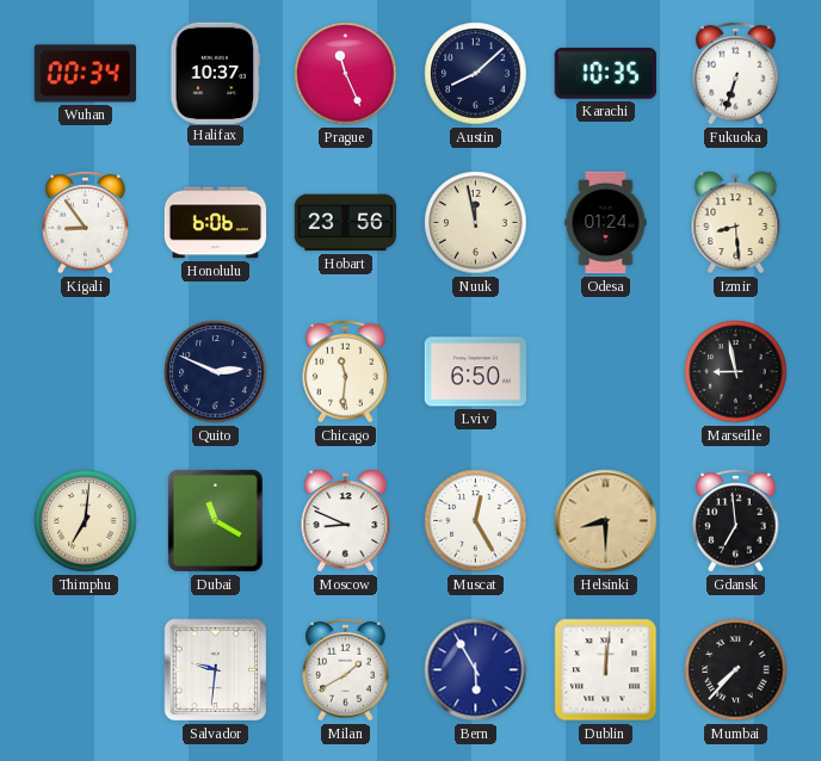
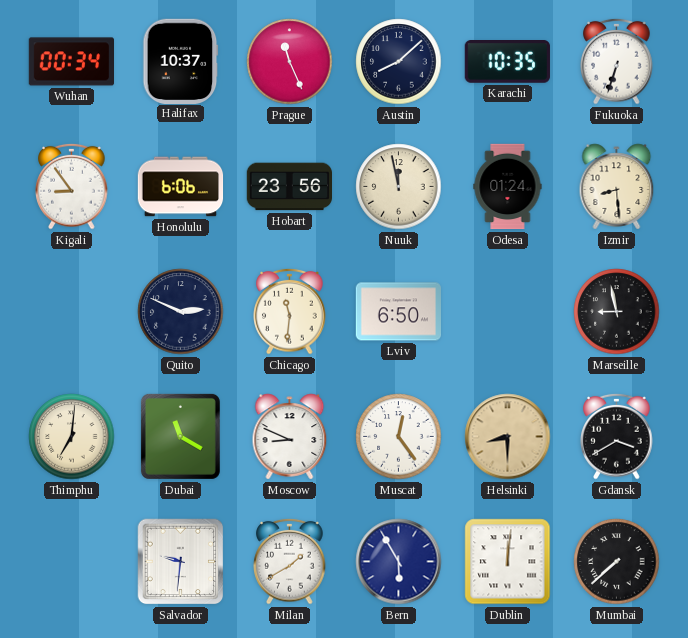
Muscat: 12:25 -> 12:24
Gdansk: 6:59 -> 3:40
Mumbai: 7:37 -> 7:38
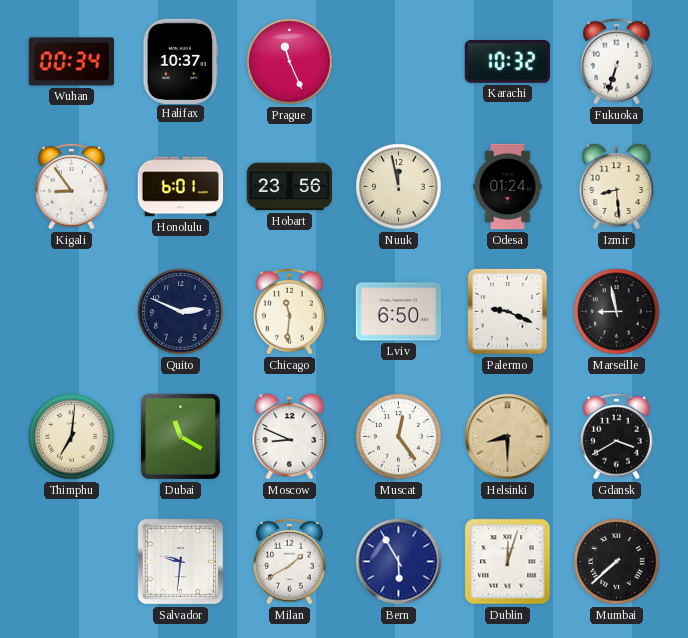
Austin: 8:08 -> none
Karachi: 10:35 -> 10:32
Honolulu: 6:06 -> 6:01
Palermo: none -> 9:19
Dublin: 12:01 -> 12:03
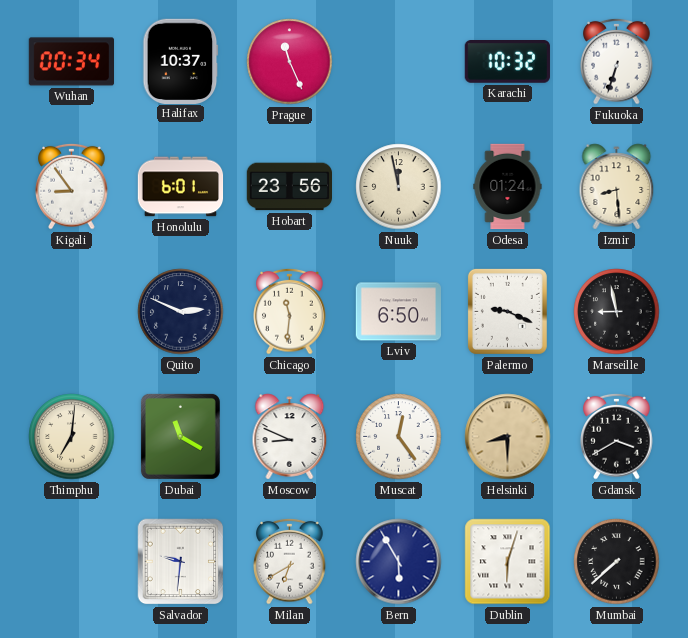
Milan: 1:40 -> 6:40
Dublin: 12:03 -> 6:03
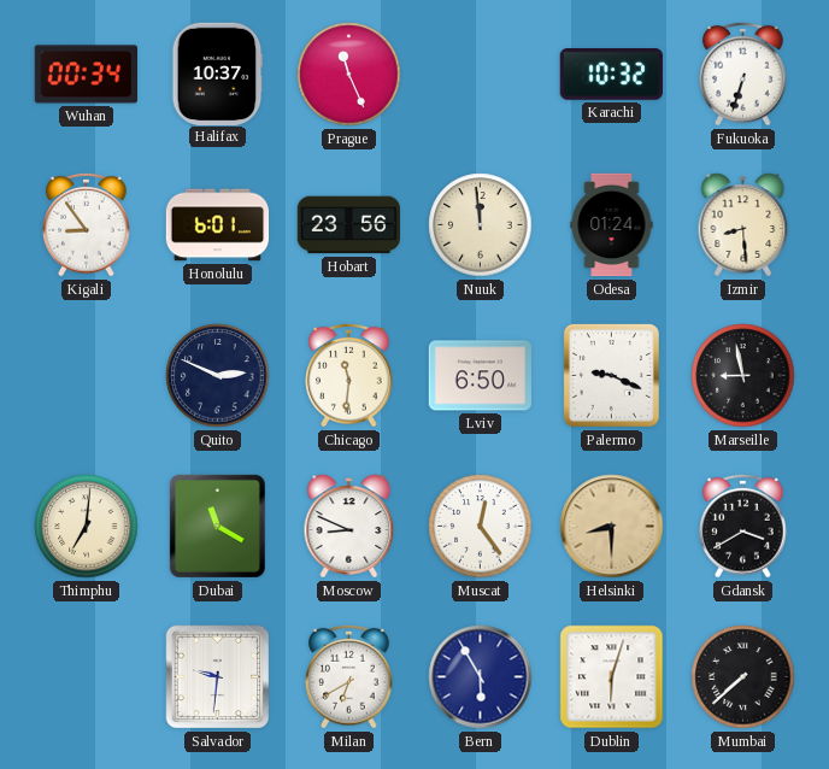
Nuuk: 11:58 -> 11:59
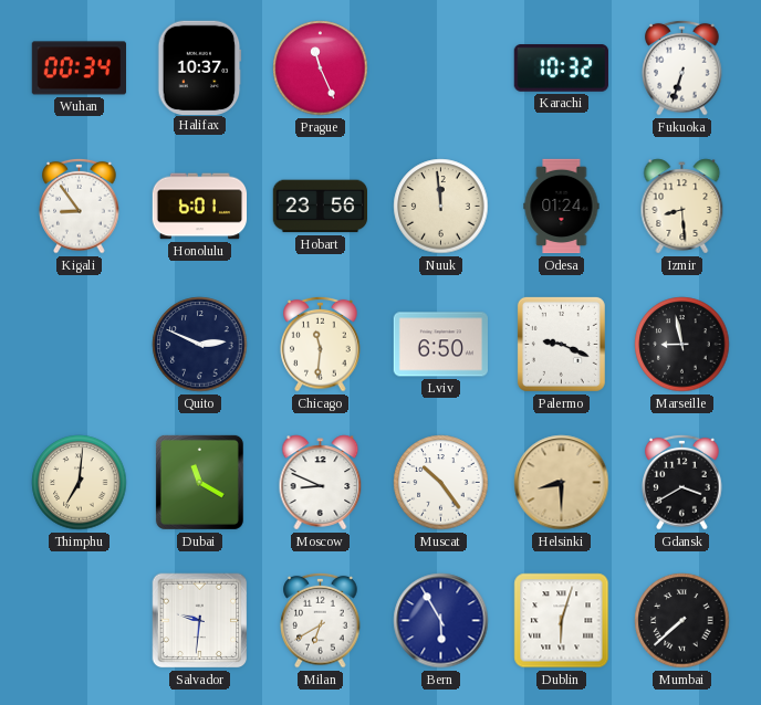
Muscat: 12:24 -> 10:24
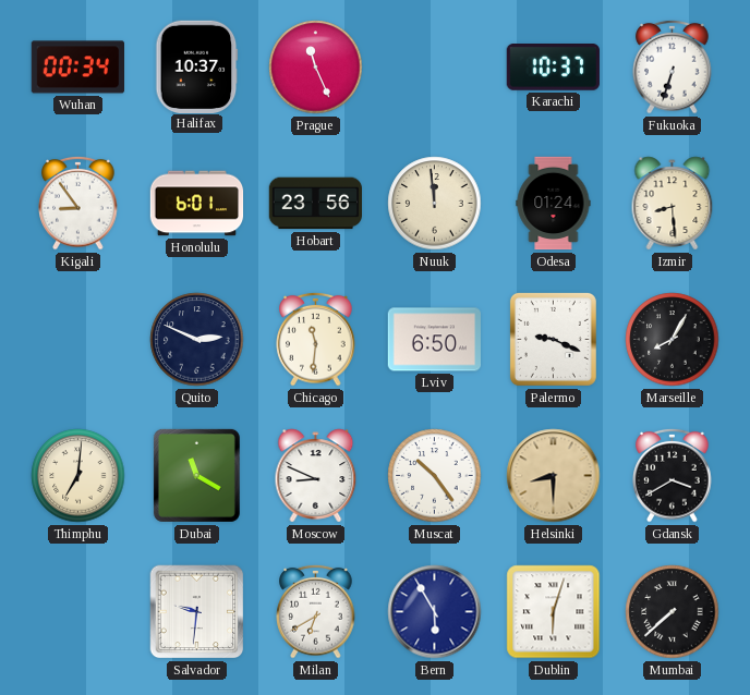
Karachi: 10:32 -> 10:37
Marseille: 8:58 -> 8:05
